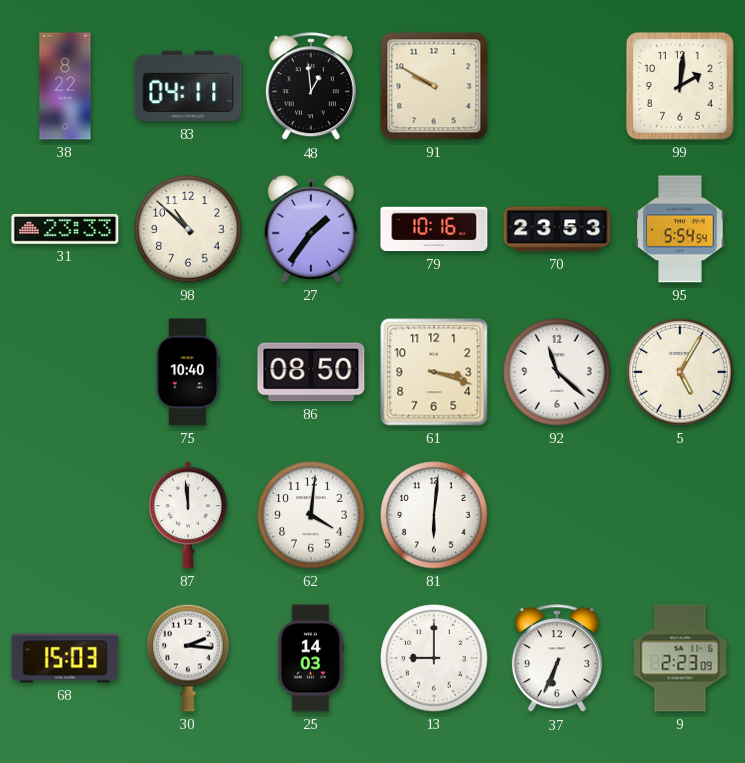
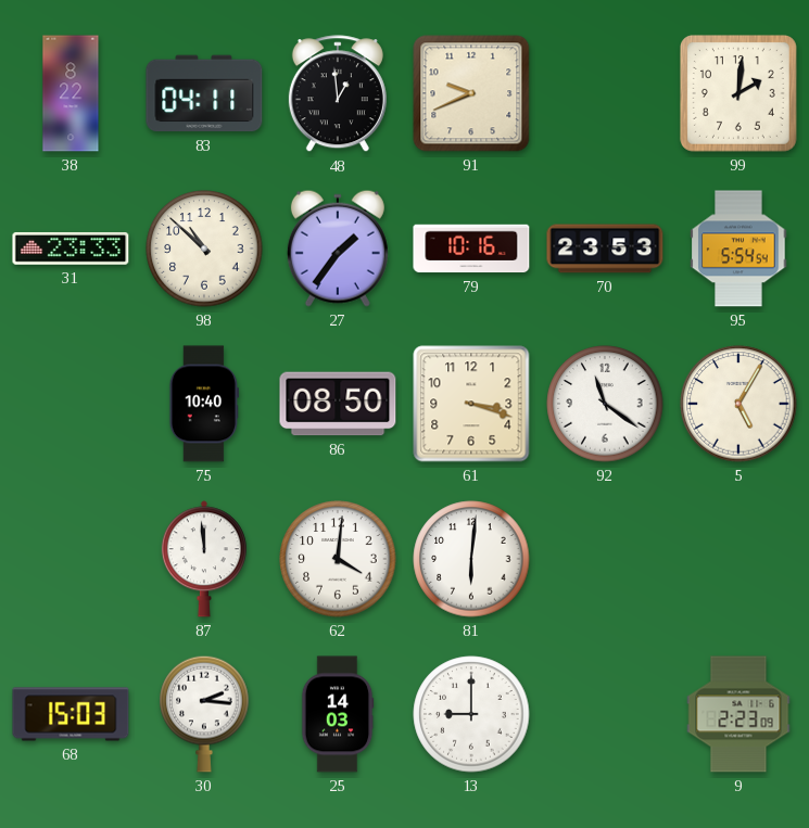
91: 9:50 -> 9:41
92: 11:22 -> 11:21
37: 6:34 -> none
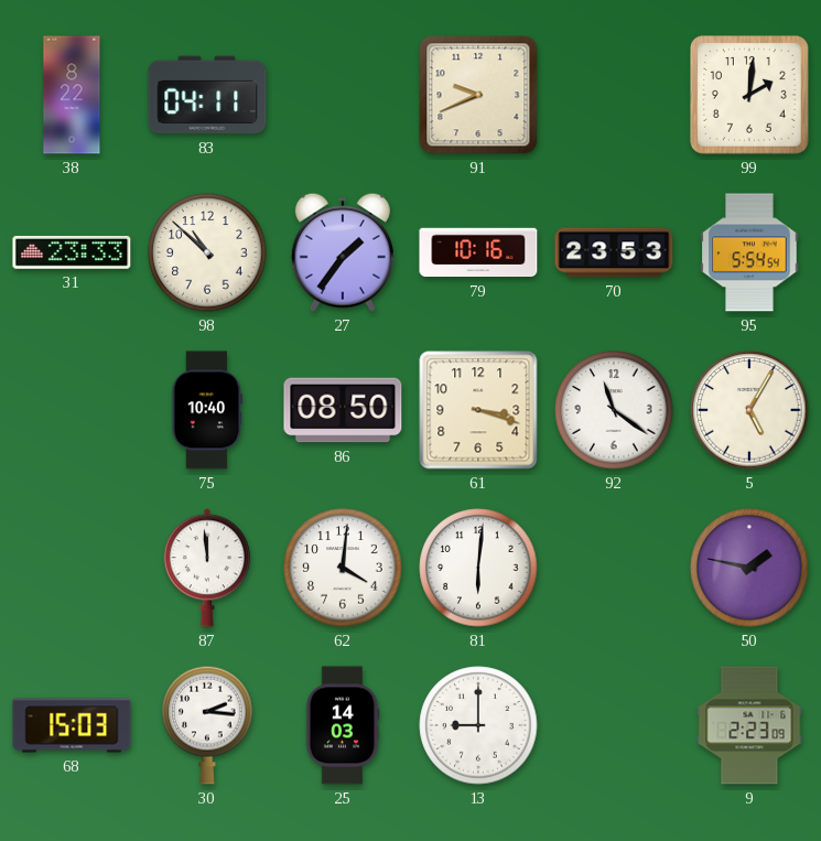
48: 12:59 -> none
50: none -> 1:47
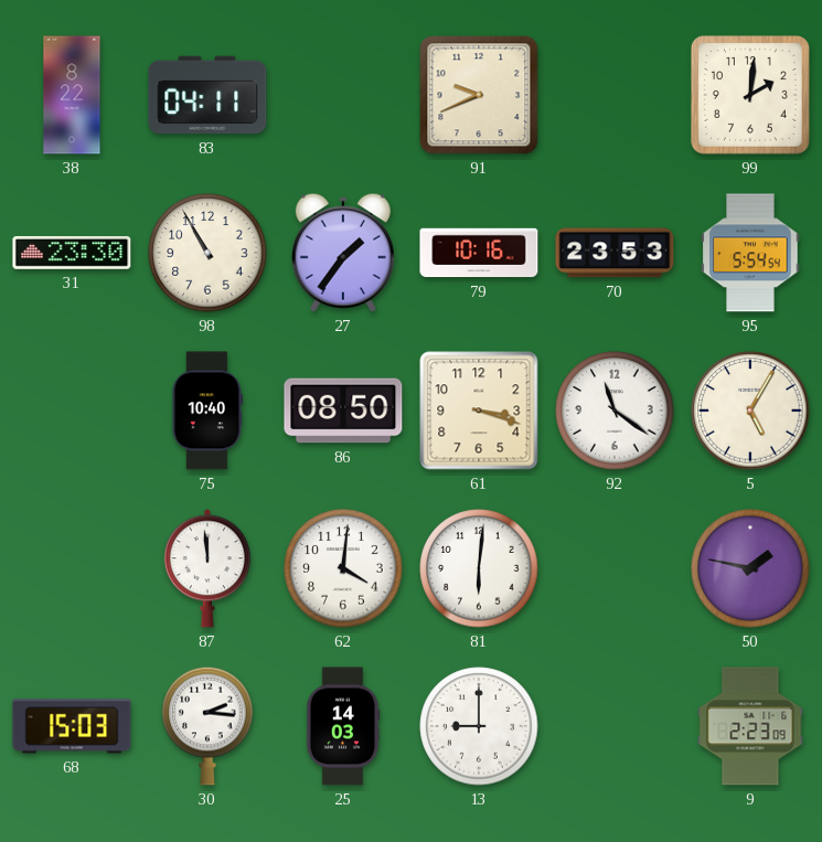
31: 23:33 -> 23:30
98: 10:52 -> 10:55
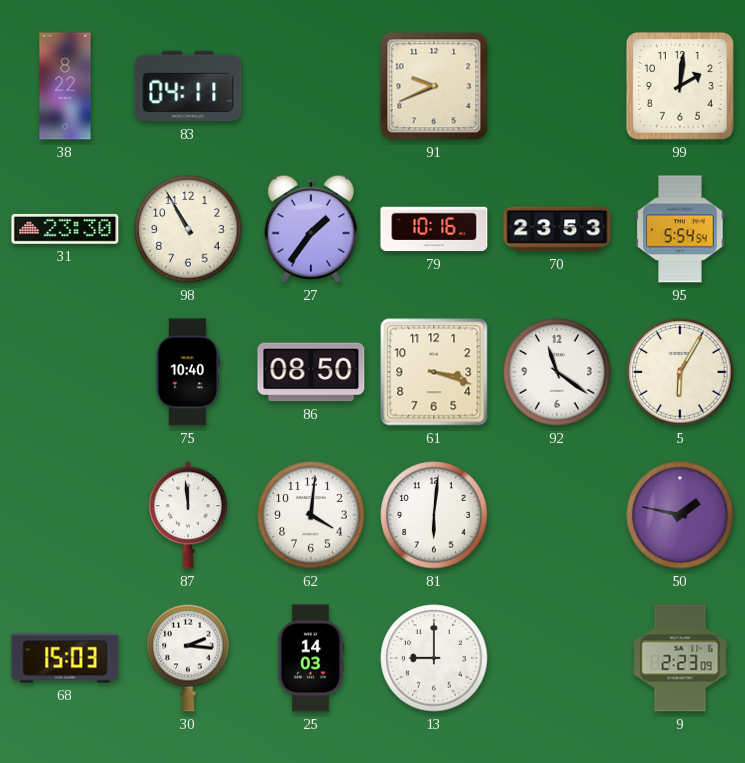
5: 5:05 -> 6:05
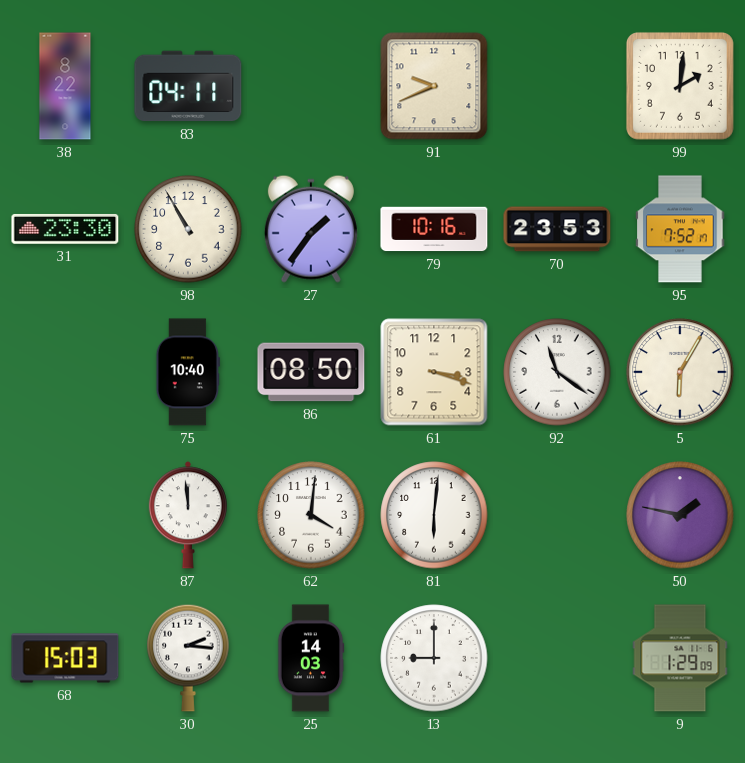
95: 5:54 -> 7:52
9: 2:23 -> 1:29
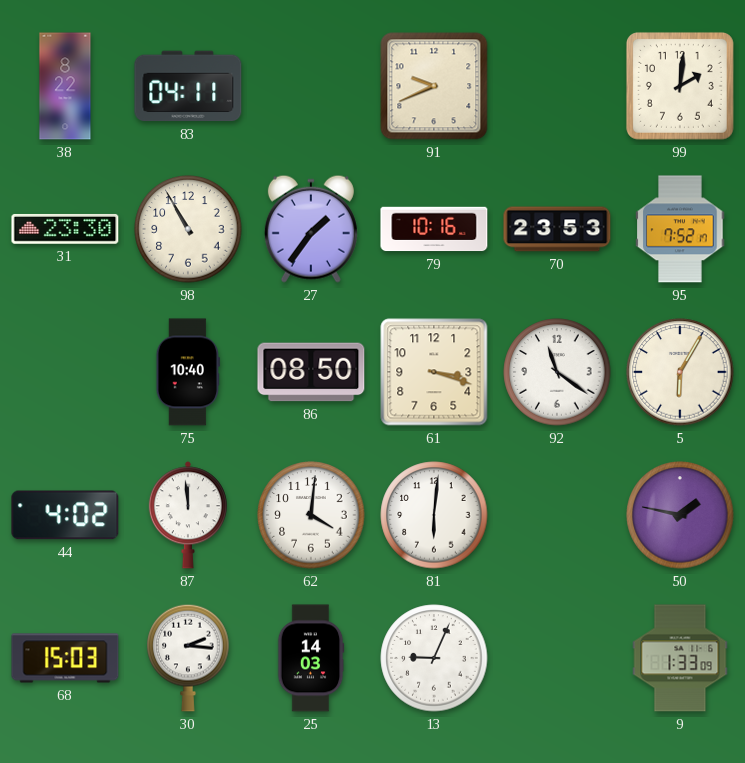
44: none -> 4:02
13: 9:00 -> 9:04
9: 1:29 -> 1:33
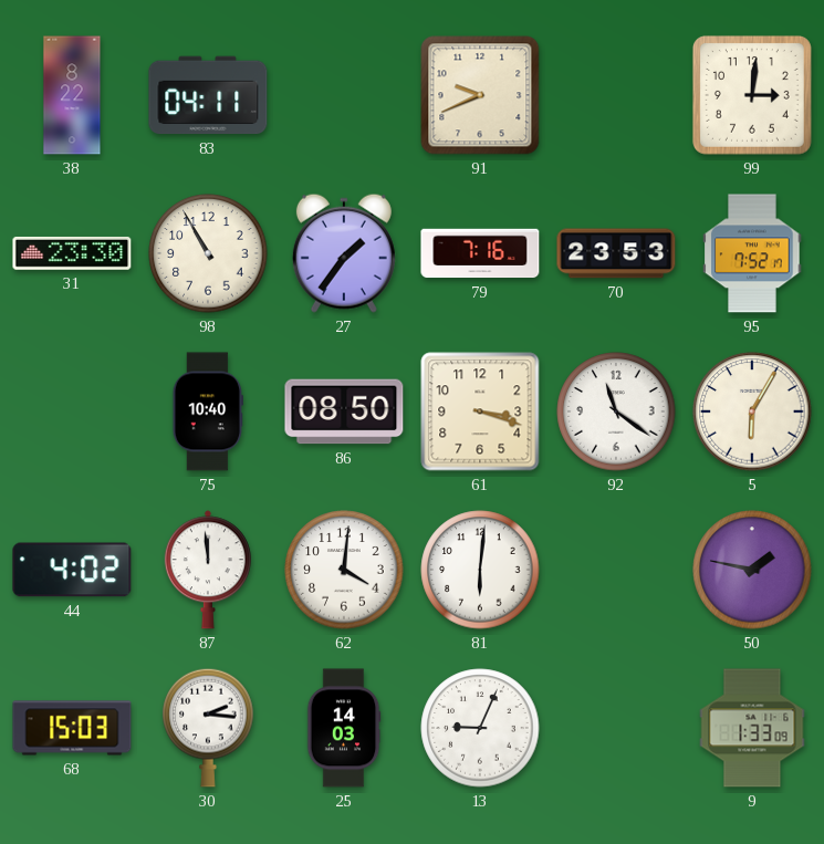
99: 2:01 -> 3:01
79: 10:16 -> 7:16
